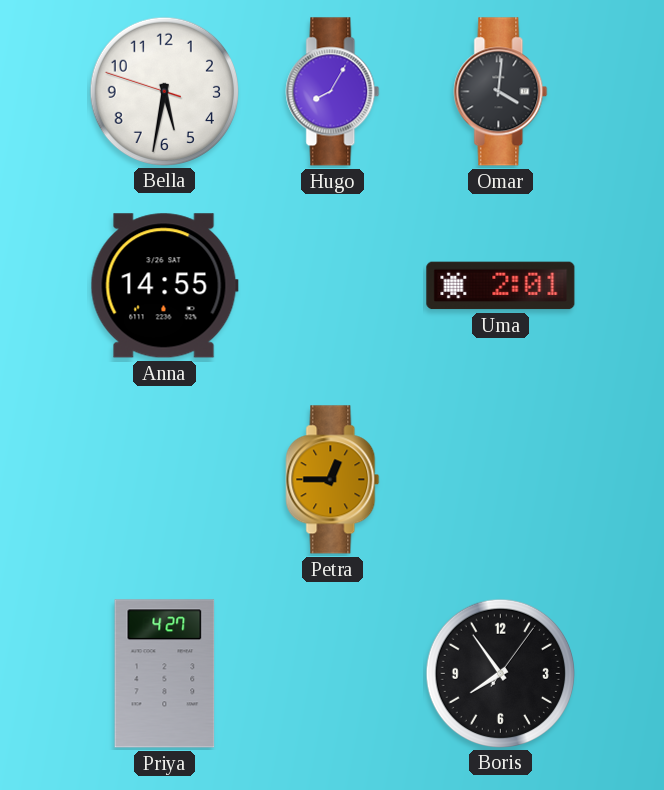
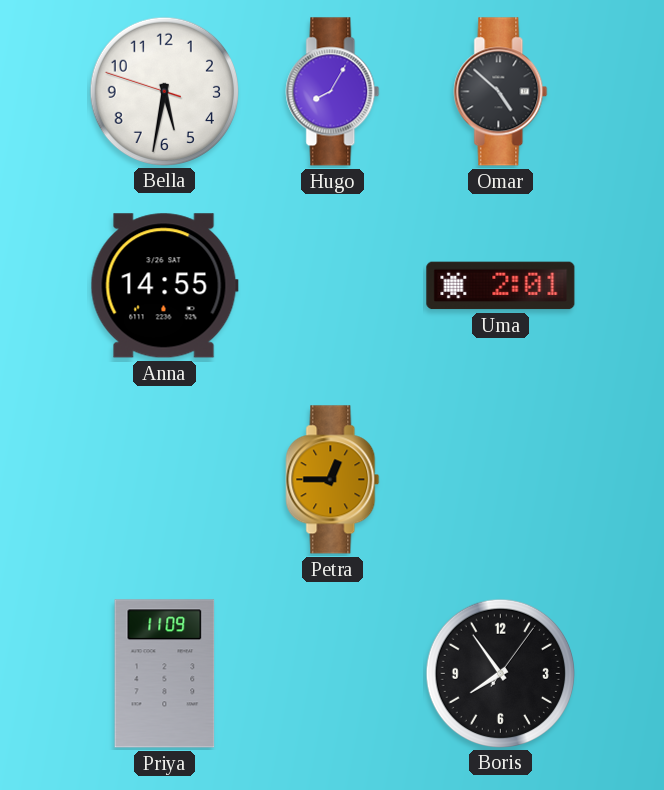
Omar: 4:01 -> 4:52
Priya: 4:27 -> 11:09
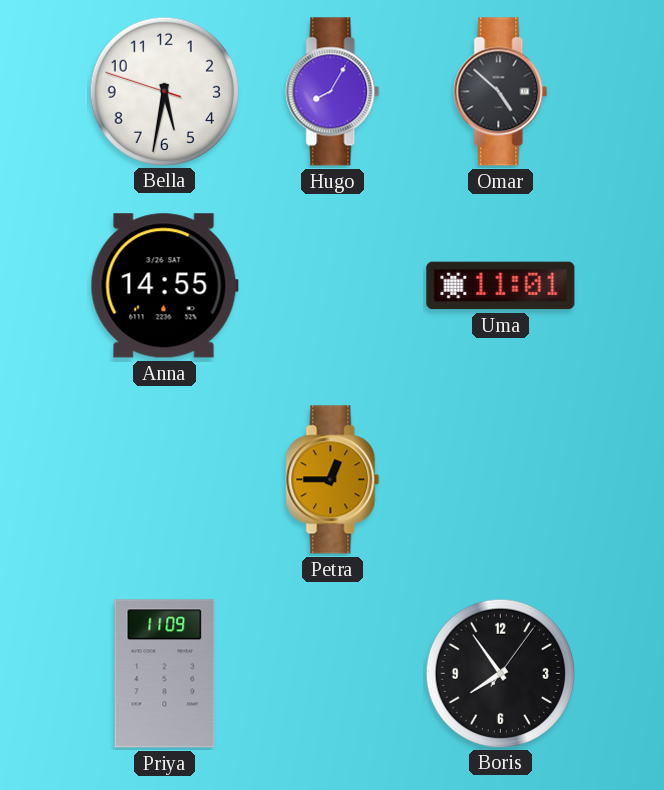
Uma: 2:01 -> 11:01
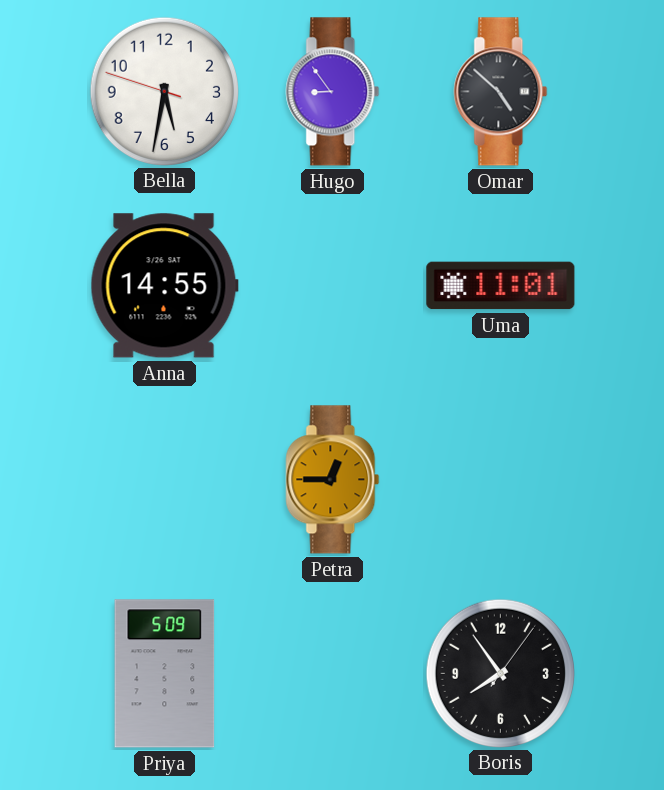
Hugo: 8:05 -> 8:54
Priya: 11:09 -> 5:09
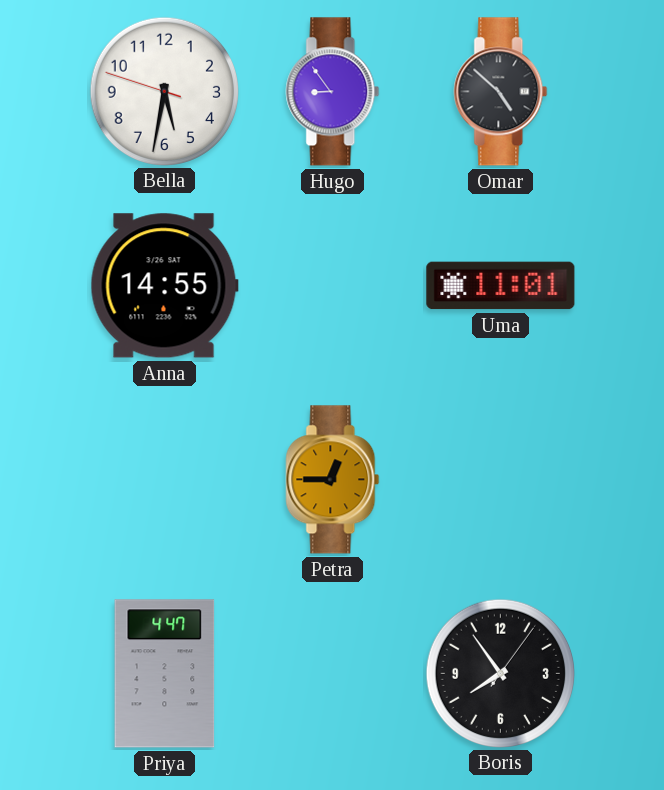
Priya: 5:09 -> 4:47
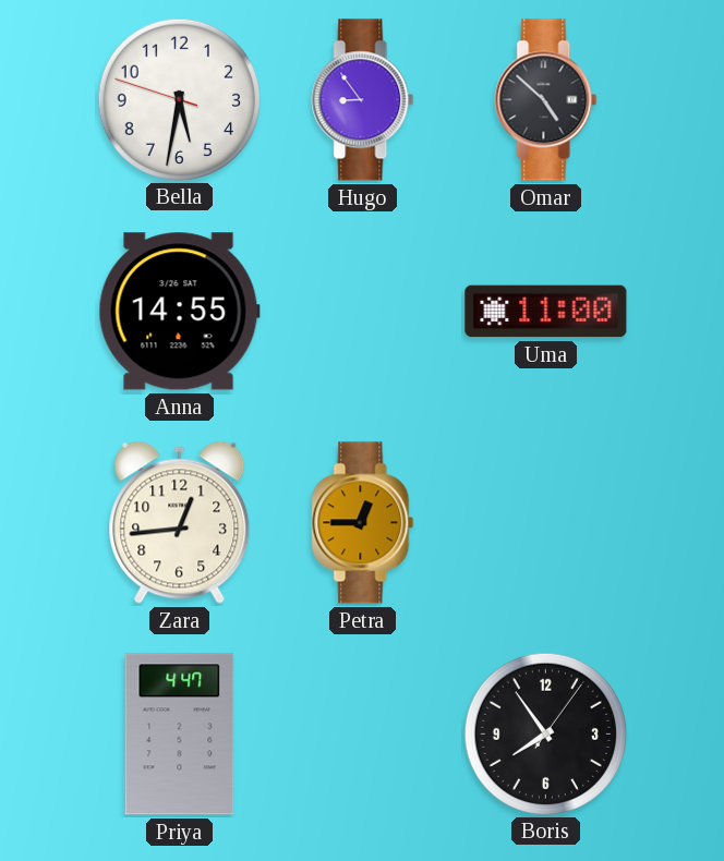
Uma: 11:01 -> 11:00
Zara: none -> 12:44
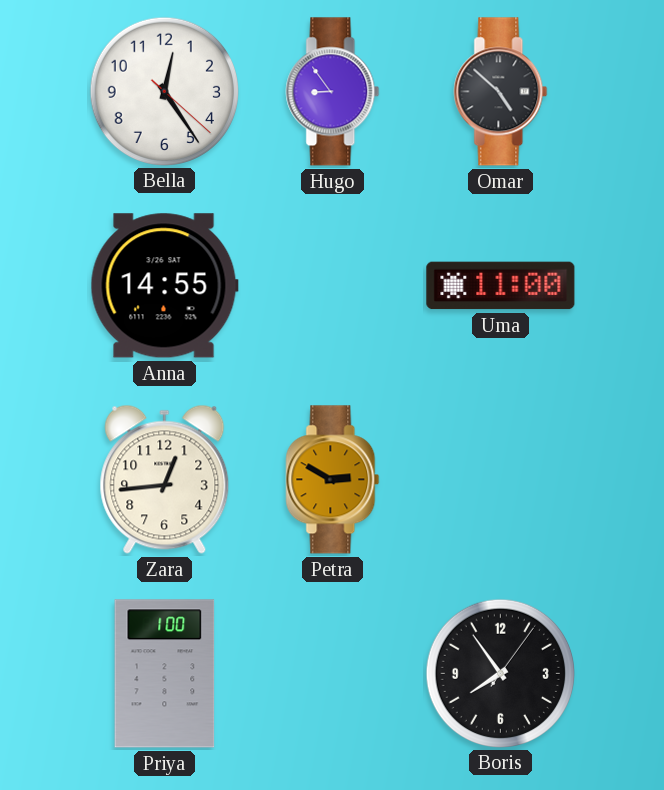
Bella: 5:31 -> 12:24
Petra: 12:45 -> 2:50
Priya: 4:47 -> 1:00
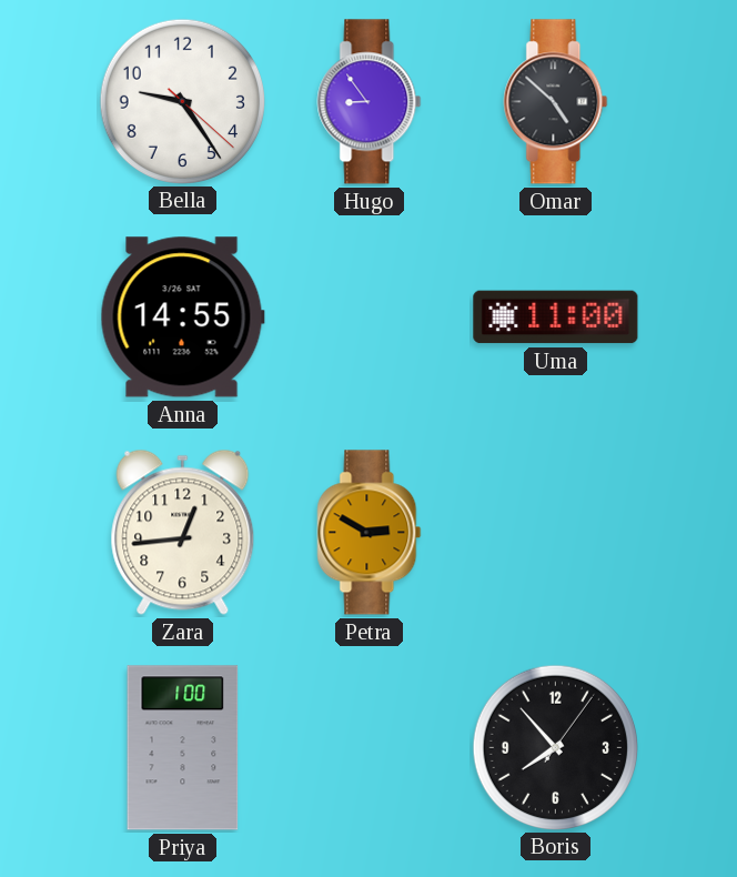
Bella: 12:24 -> 9:24
Boris: 7:54 -> 7:53
